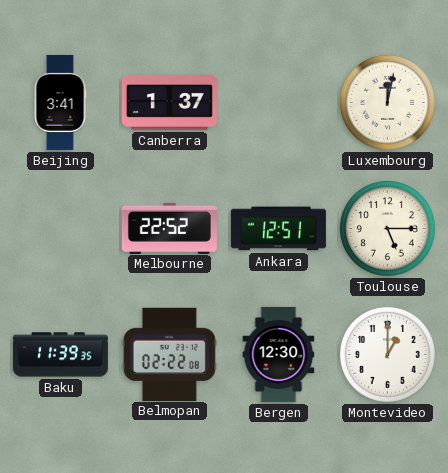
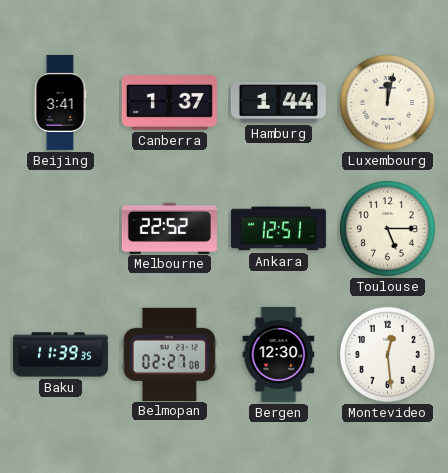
Hamburg: none -> 1:44
Belmopan: 02:22 -> 02:27
Montevideo: 1:00 -> 12:29
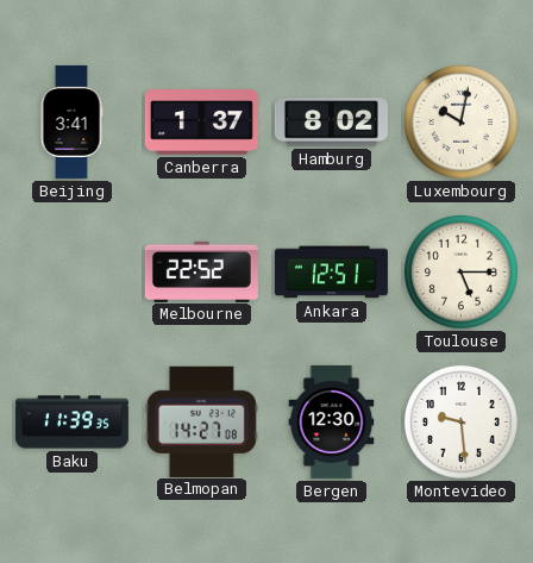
Hamburg: 1:44 -> 8:02
Luxembourg: 12:02 -> 10:02
Belmopan: 02:27 -> 14:27
Montevideo: 12:29 -> 9:29
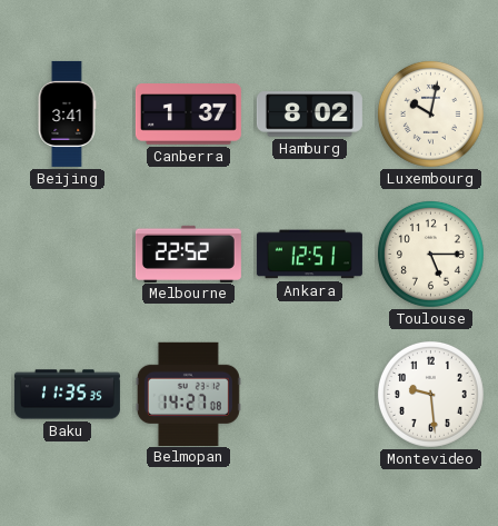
Baku: 11:39 -> 11:35
Bergen: 12:30 -> none
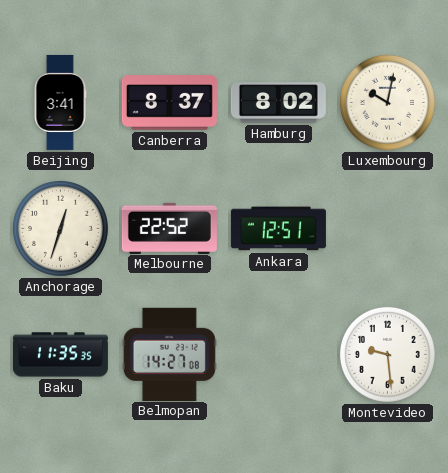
Canberra: 1:37 -> 8:37
Anchorage: none -> 12:33
Toulouse: 5:15 -> none
